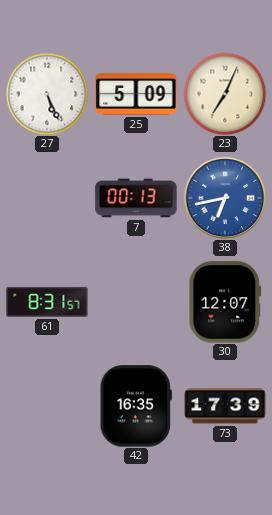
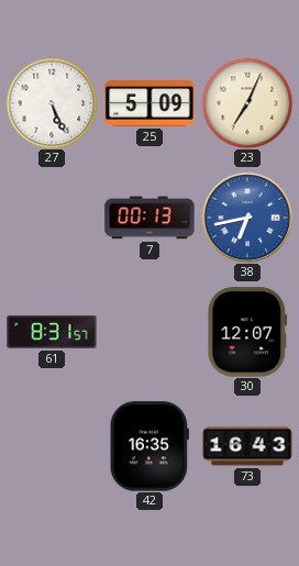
73: 17:39 -> 16:43
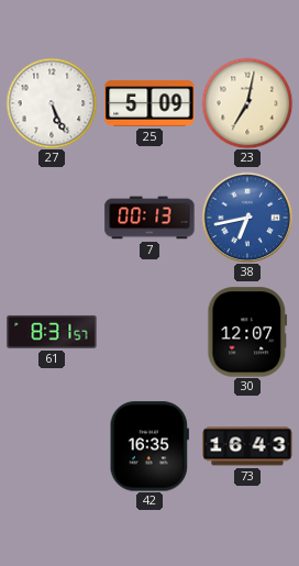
23: 7:04 -> 7:02
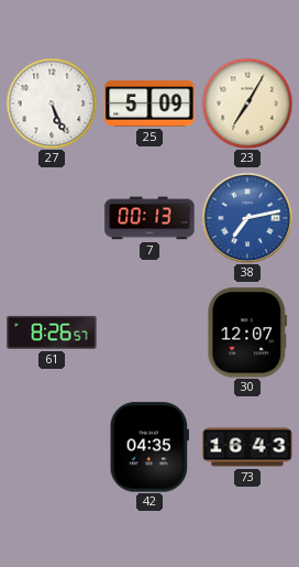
23: 7:02 -> 7:05
38: 6:43 -> 7:13
61: 8:31 -> 8:26
42: 16:35 -> 04:35
